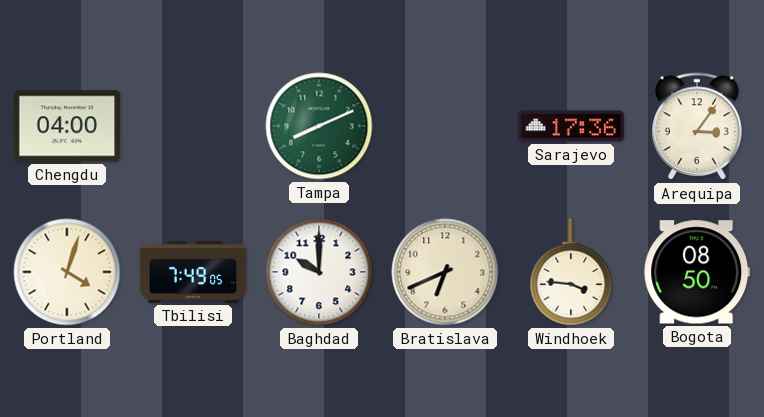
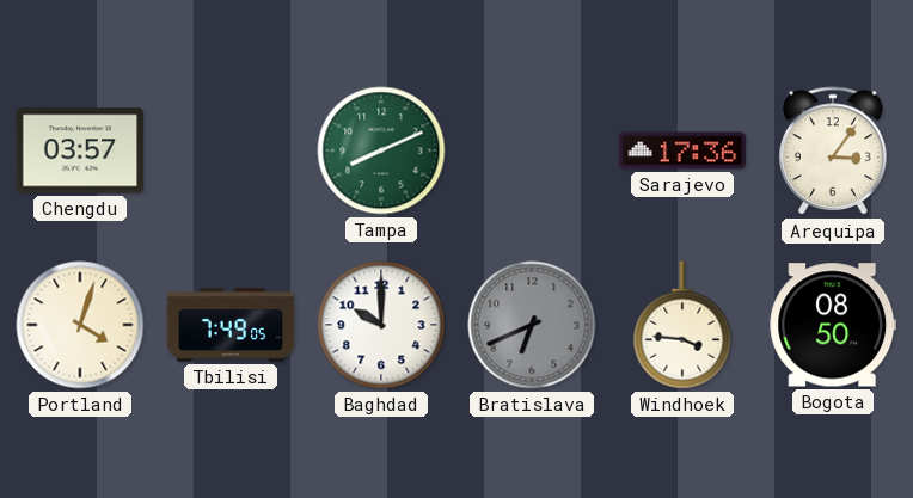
Chengdu: 04:00 -> 03:57
Bratislava dial: cream -> grey
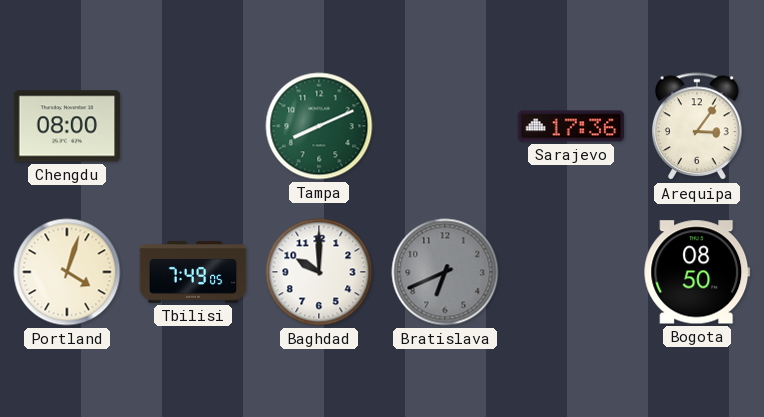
Chengdu: 03:57 -> 08:00
Windhoek: 3:46 -> none
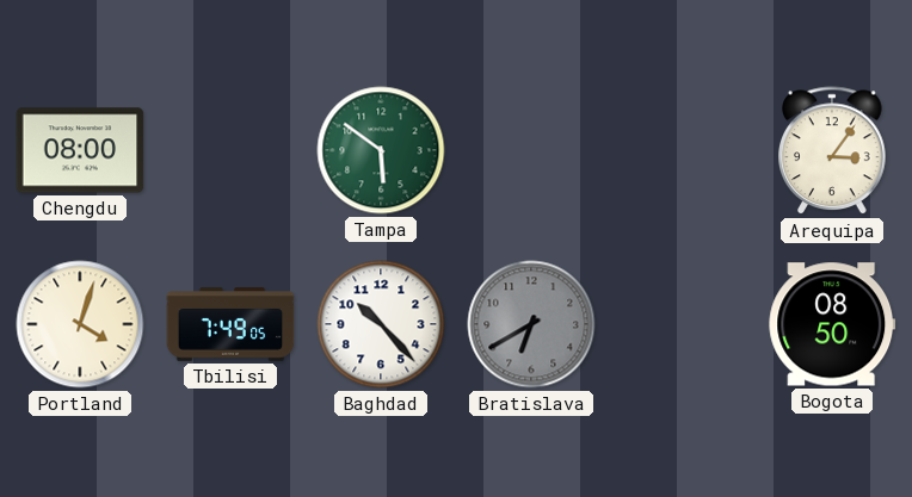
Tampa: 8:11 -> 5:51
Sarajevo: 17:36 -> none
Baghdad: 10:00 -> 10:23
Bratislava: 6:41 -> 6:40
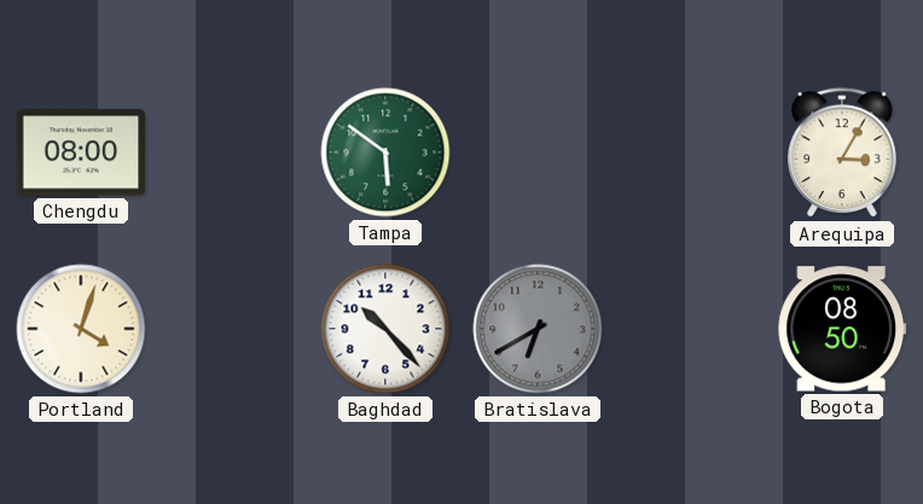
Arequipa: 3:06 -> 3:05
Tbilisi: 7:49 -> none
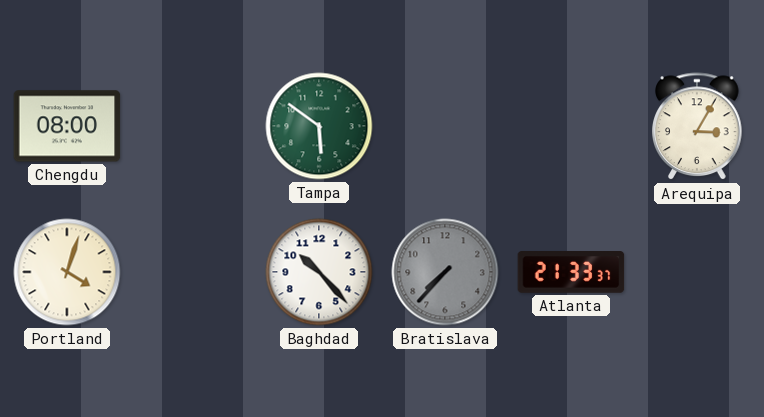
Bratislava: 6:40 -> 7:37
Atlanta: none -> 21:33
Bogota: 08:50 -> none
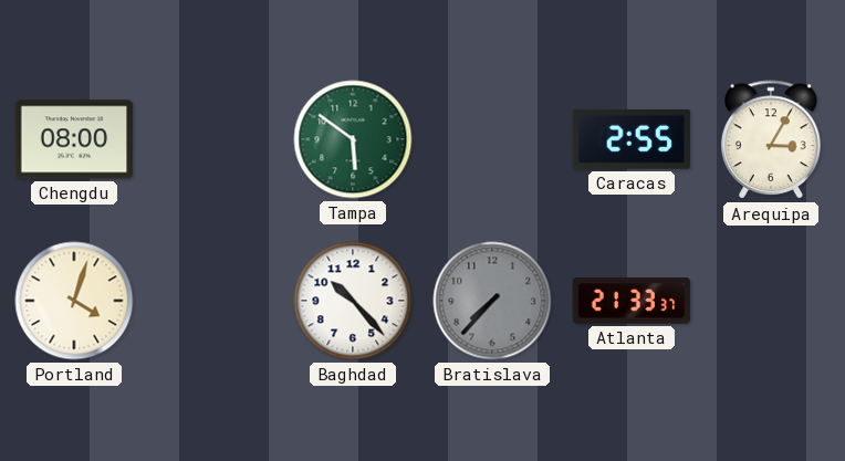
Caracas: none -> 2:55
